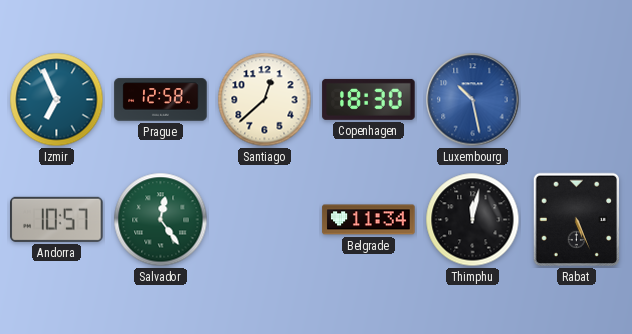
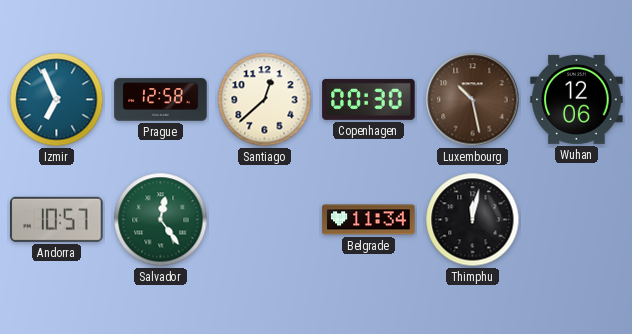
Copenhagen: 18:30 -> 00:30
Luxembourg dial: blue -> brown
Wuhan: none -> 12:06
Rabat: 5:26 -> none
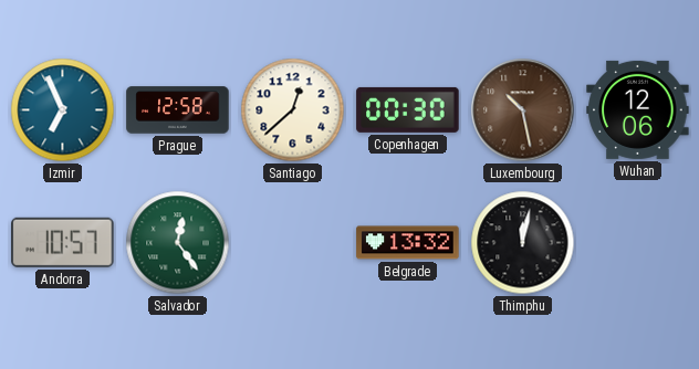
Belgrade: 11:34 -> 13:32
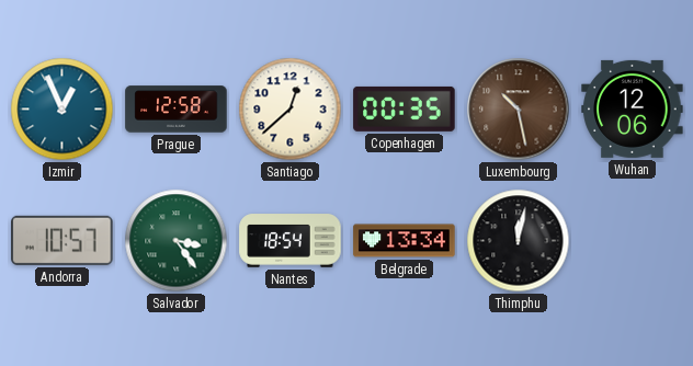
Izmir: 6:56 -> 12:56
Copenhagen: 00:30 -> 00:35
Salvador: 12:24 -> 3:24
Nantes: none -> 18:54
Belgrade: 13:32 -> 13:34
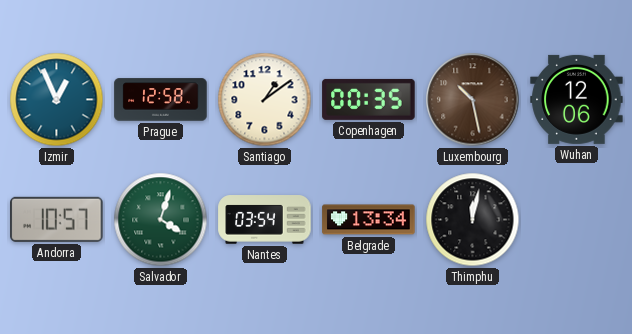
Santiago: 12:38 -> 1:09
Salvador: 3:24 -> 4:03
Nantes: 18:54 -> 03:54
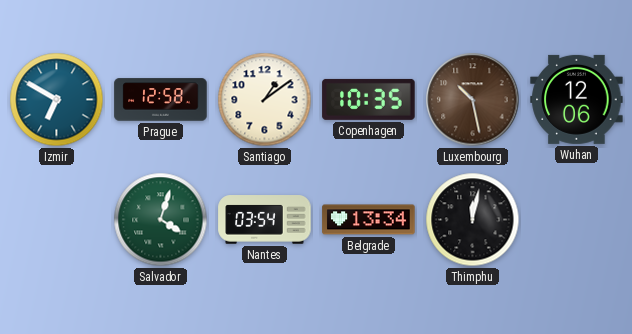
Izmir: 12:56 -> 6:50
Copenhagen: 00:35 -> 10:35
Andorra: 10:57 -> none
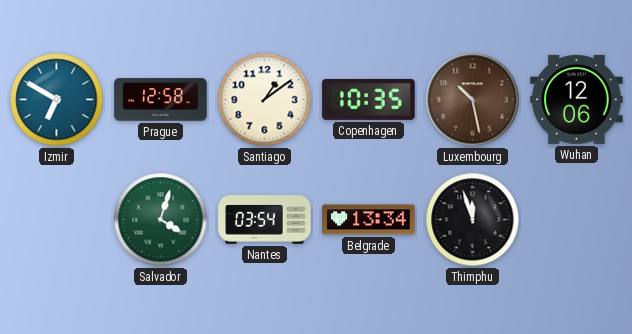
Thimphu: 12:02 -> 11:57
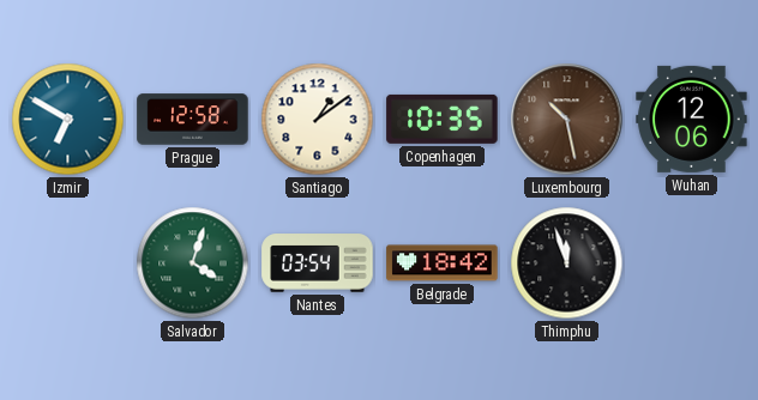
Belgrade: 13:34 -> 18:42
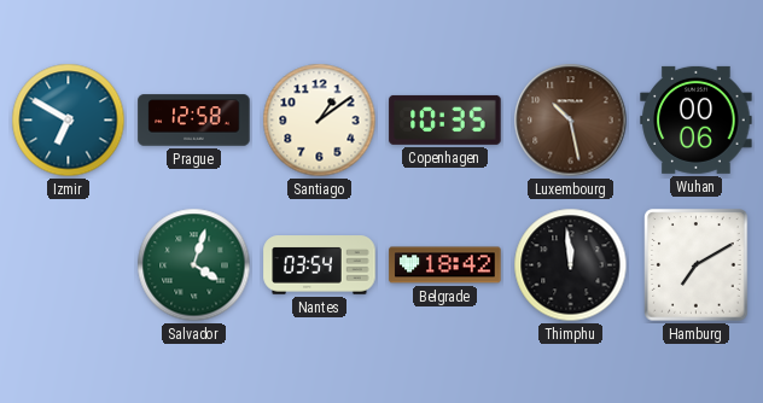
Wuhan: 12:06 -> 00:06
Thimphu: 11:57 -> 11:59
Hamburg: none -> 7:10
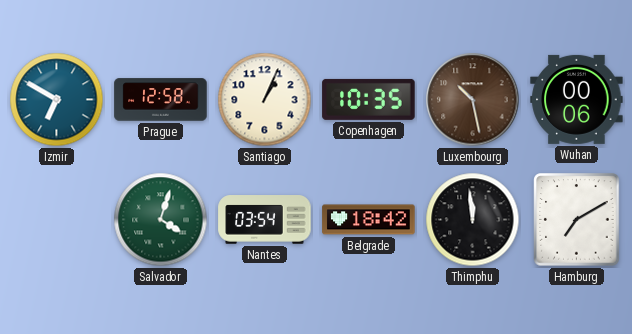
Santiago: 1:09 -> 1:04
